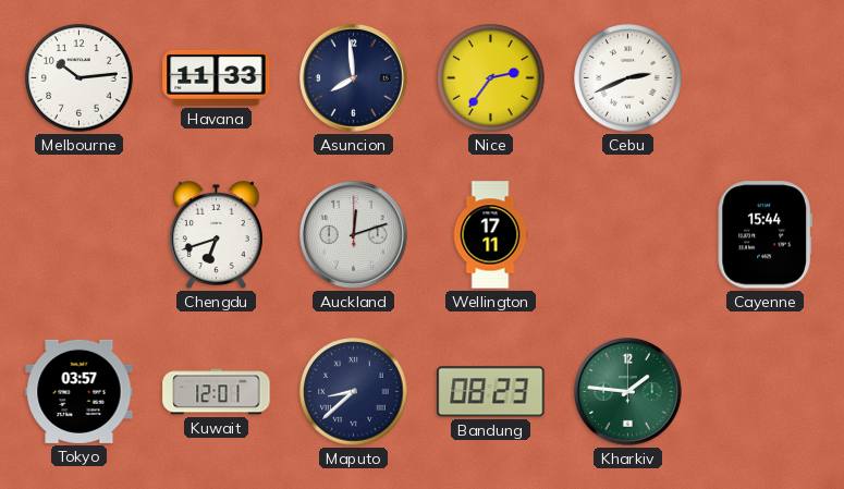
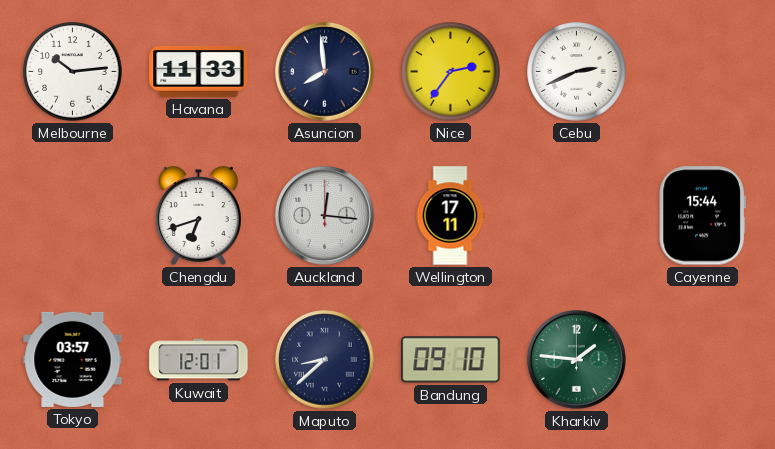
Auckland: 12:12 -> 12:16
Bandung: 08:23 -> 09:10
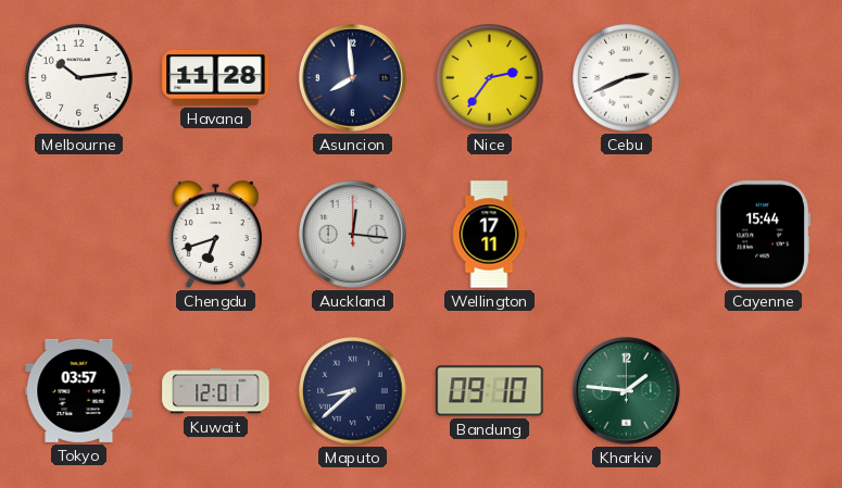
Havana: 11:33 -> 11:28
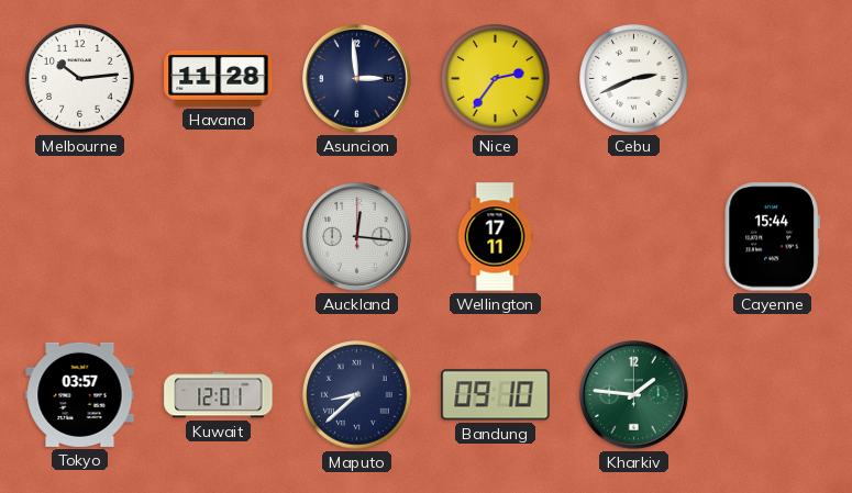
Asuncion: 7:59 -> 2:59
Chengdu: 6:42 -> none
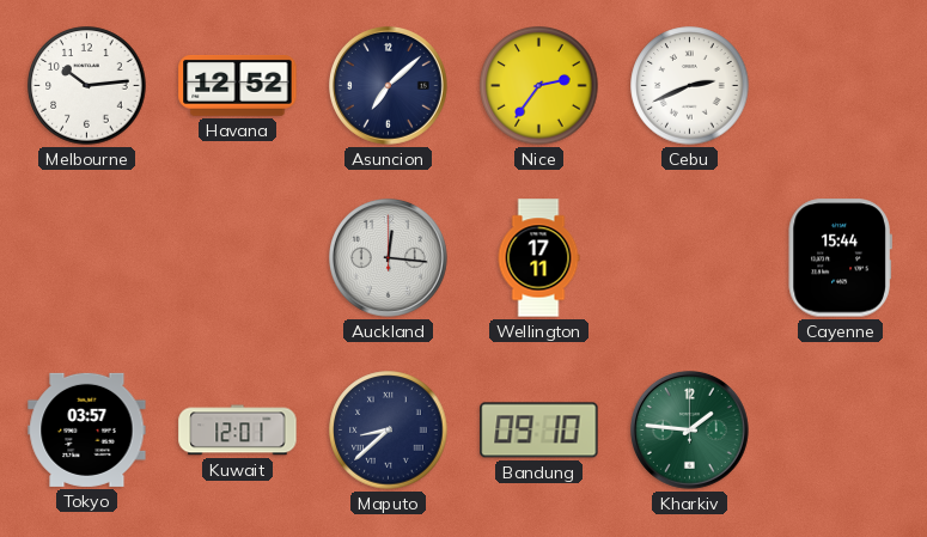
Havana: 11:28 -> 12:52
Asuncion: 2:59 -> 7:08
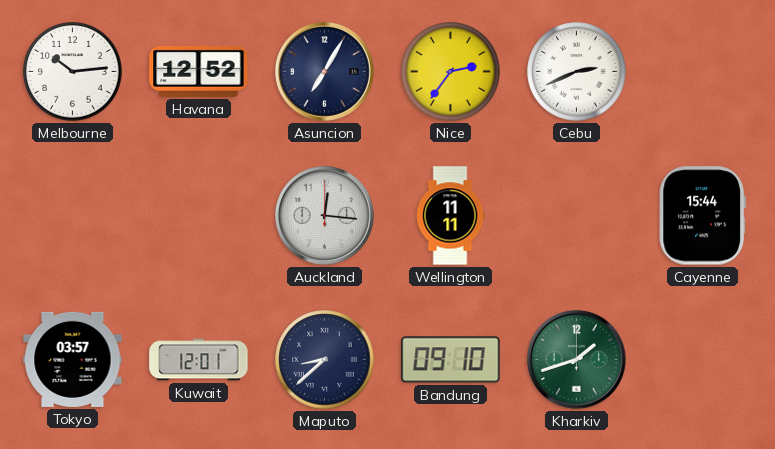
Asuncion: 7:08 -> 7:05
Wellington: 17:11 -> 11:11
Kharkiv: 1:46 -> 1:42
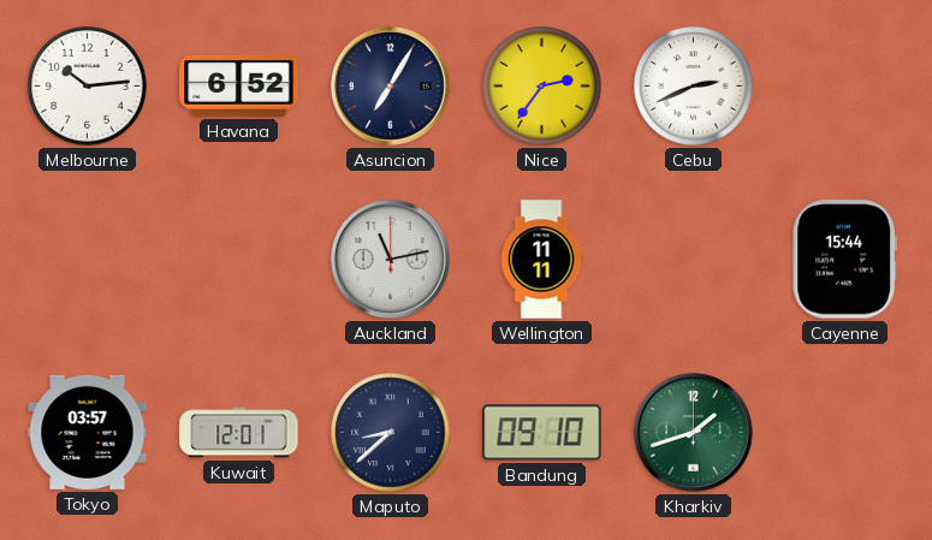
Havana: 12:52 -> 6:52
Auckland: 12:16 -> 11:13
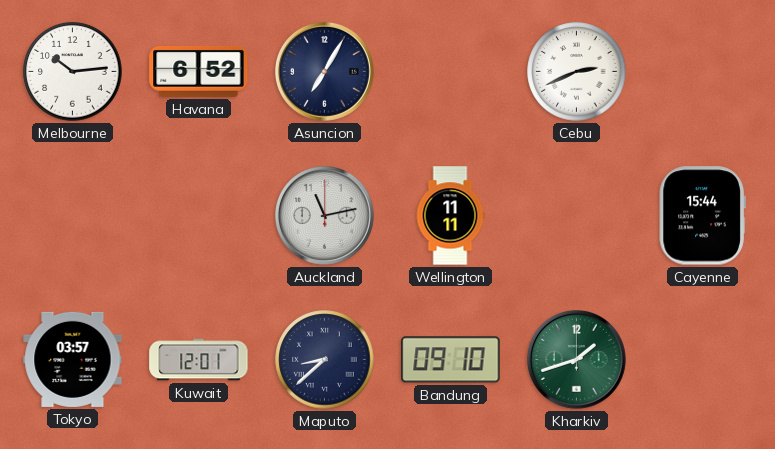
Nice: 2:36 -> none
